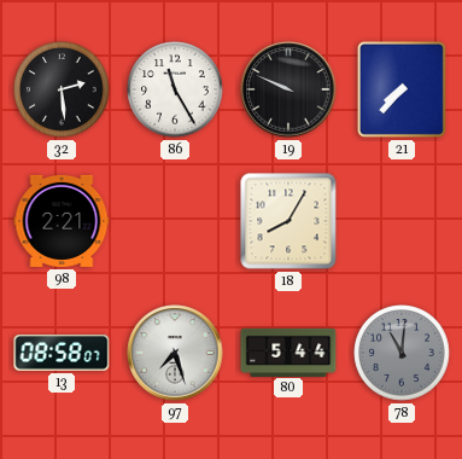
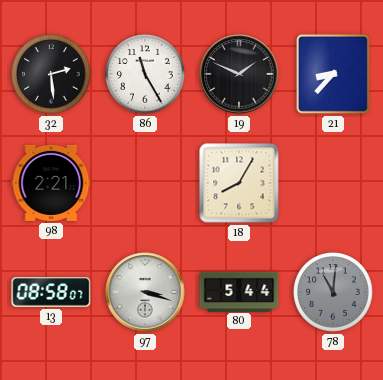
19: 9:49 -> 1:49
21: 7:37 -> 8:37
97: 7:27 -> 3:18
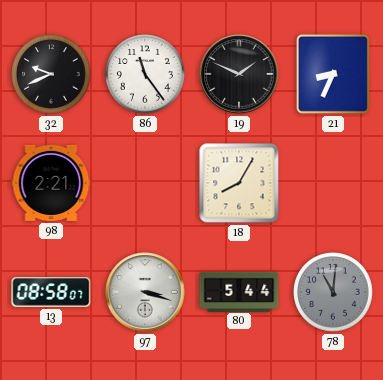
32: 2:29 -> 9:41
86: 11:25 -> 11:24
21: 8:37 -> 8:34
